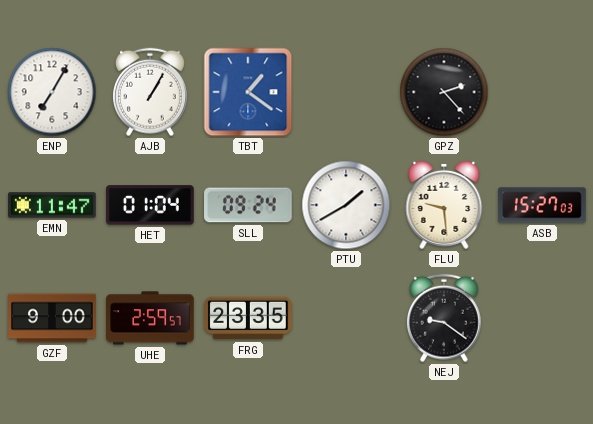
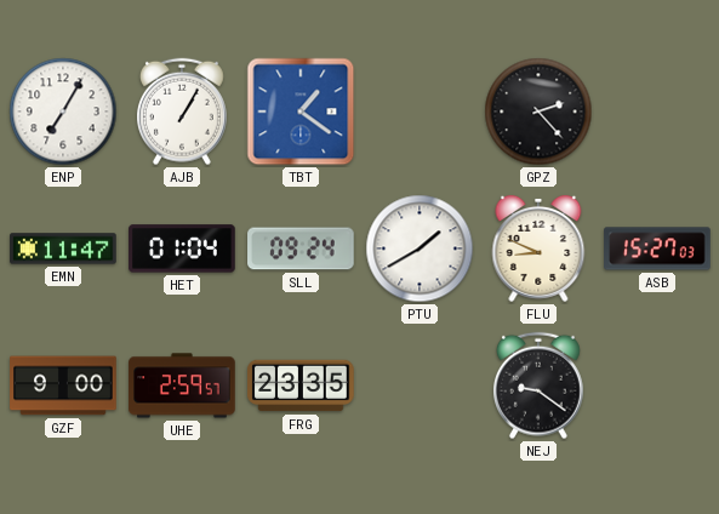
FLU: 9:29 -> 8:49
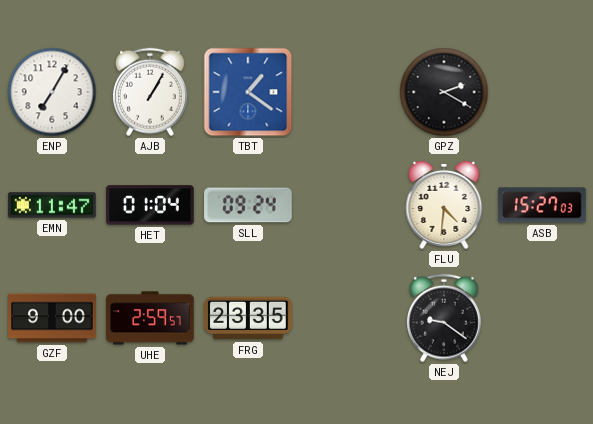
GPZ: 2:23 -> 2:20
PTU: 1:40 -> none
FLU: 8:49 -> 4:31
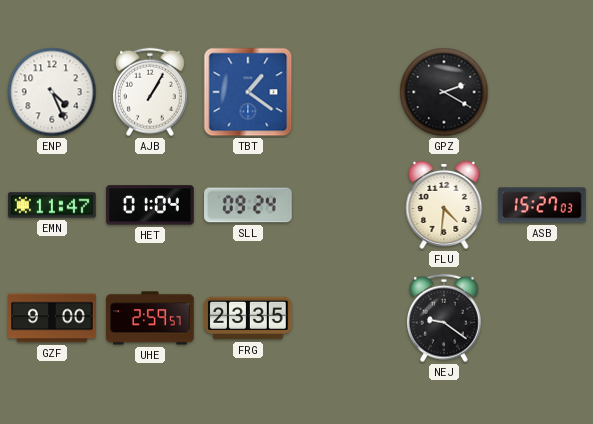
ENP: 7:05 -> 4:26
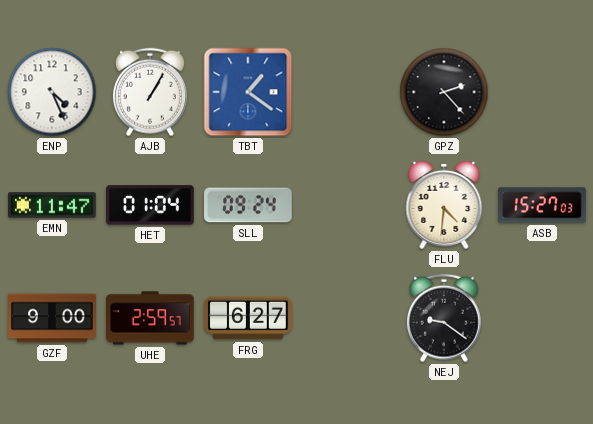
GPZ: 2:20 -> 2:23
FRG: 23:35 -> 6:27
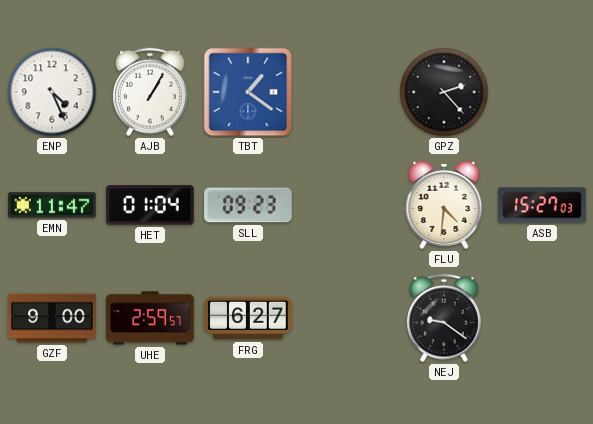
SLL: 09:24 -> 09:23
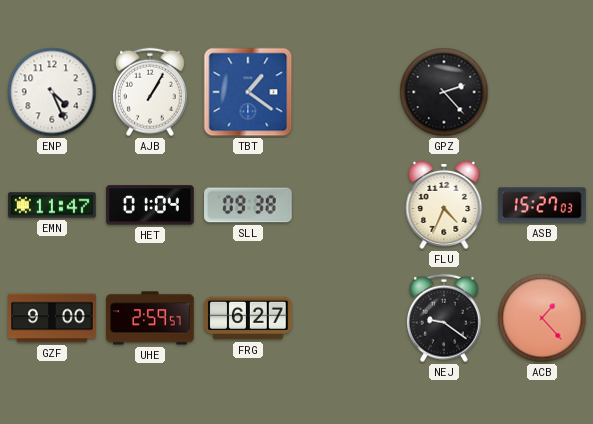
SLL: 09:23 -> 09:38
FLU: 4:31 -> 4:34
ACB: none -> 1:23
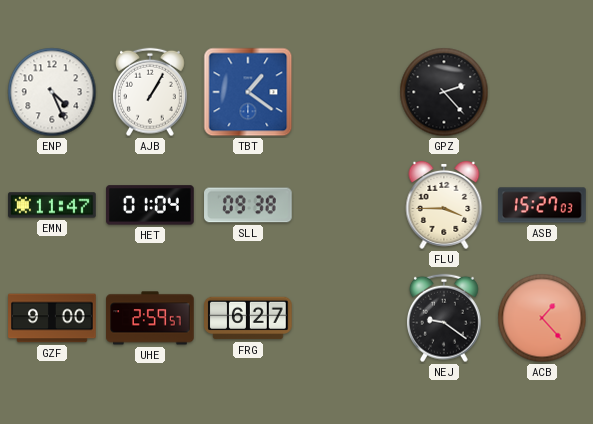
FLU: 4:34 -> 3:45
